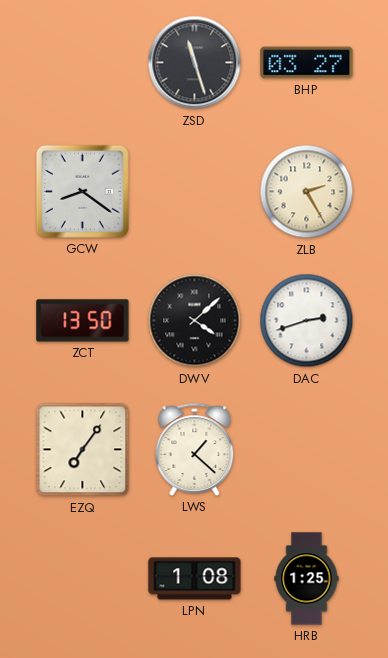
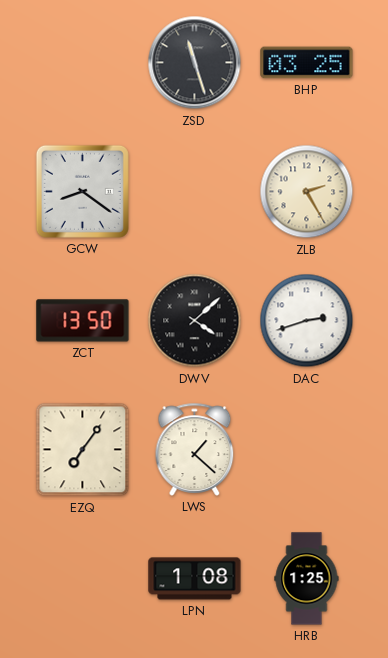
BHP: 03:27 -> 03:25
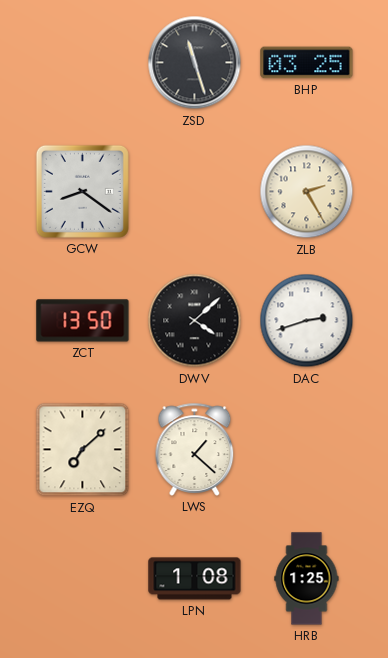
EZQ: 7:06 -> 7:08
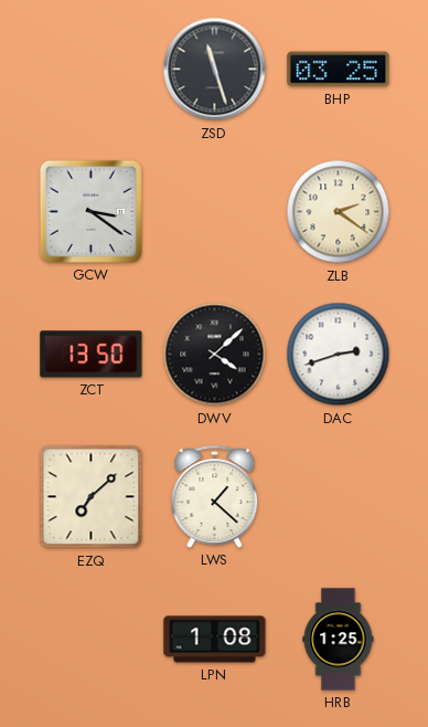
GCW: 8:21 -> 3:21
ZLB: 2:25 -> 2:21
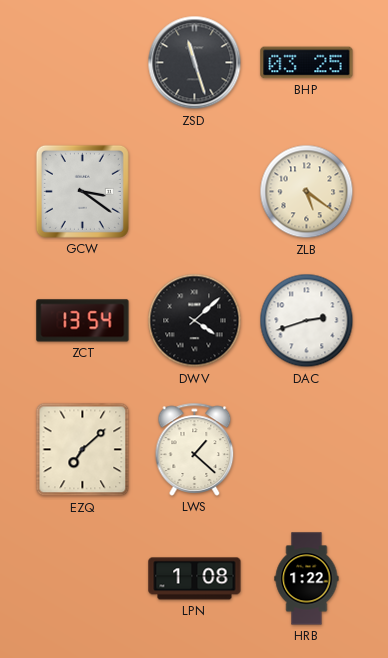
ZLB: 2:21 -> 5:21
ZCT: 13:50 -> 13:54
HRB: 1:25 -> 1:22
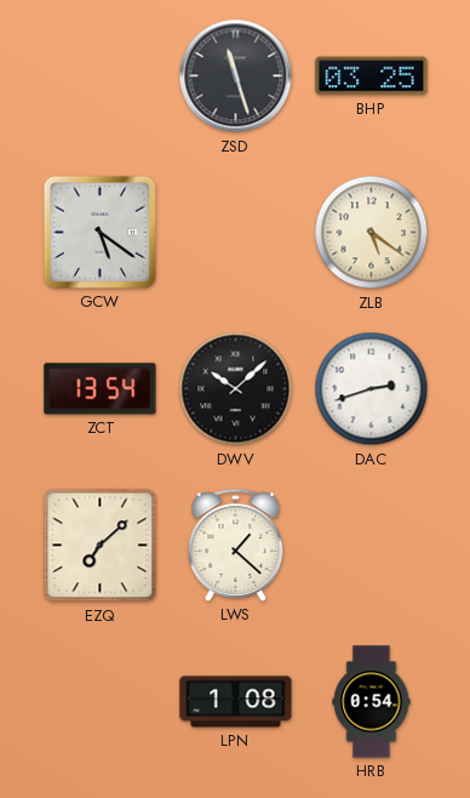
GCW: 3:21 -> 5:21
DWV: 4:08 -> 10:08
HRB: 1:22 -> 0:54
